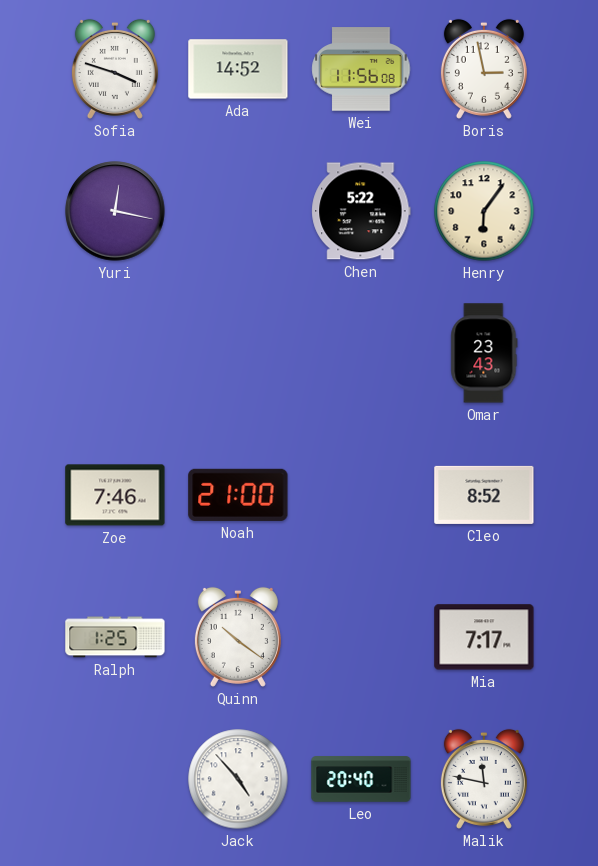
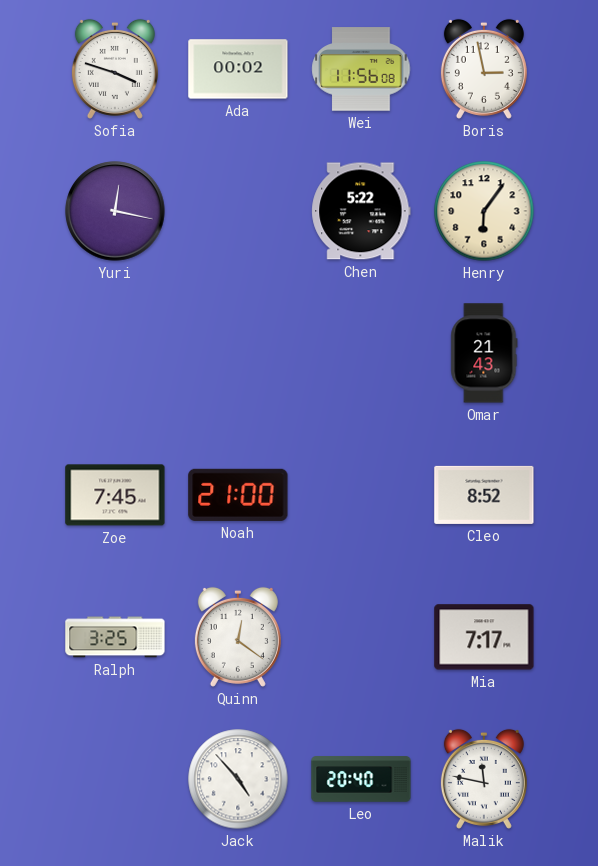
Ada: 14:52 -> 00:02
Omar: 23:43 -> 21:43
Zoe: 7:46 -> 7:45
Ralph: 1:25 -> 3:25
Quinn: 10:21 -> 12:21
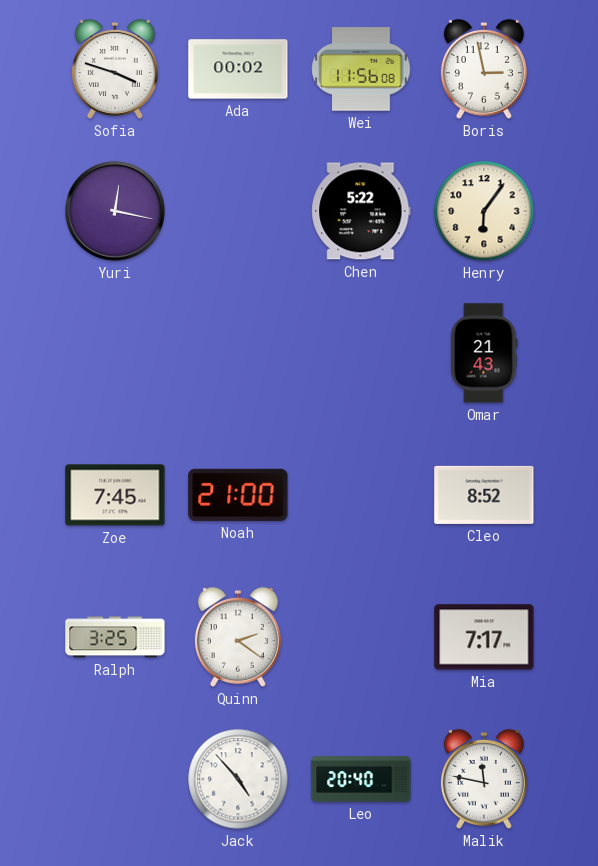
Quinn: 12:21 -> 2:21
